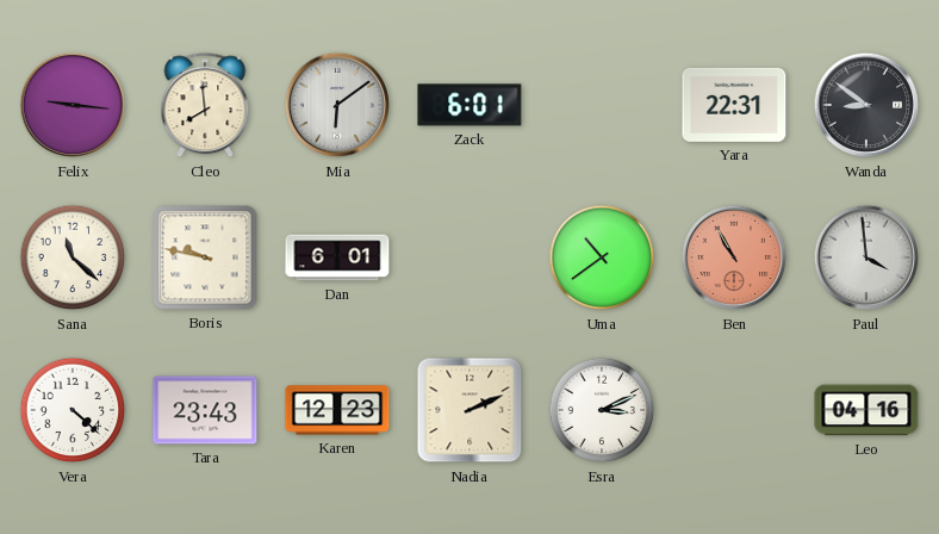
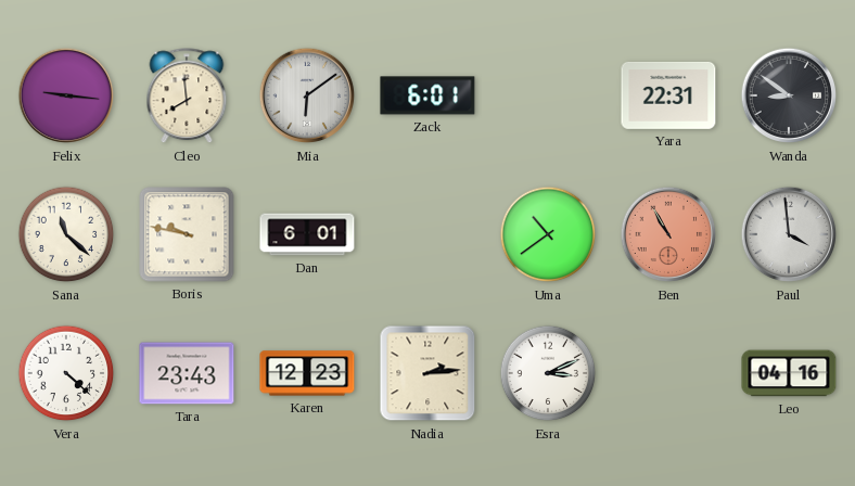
Nadia: 2:11 -> 2:14
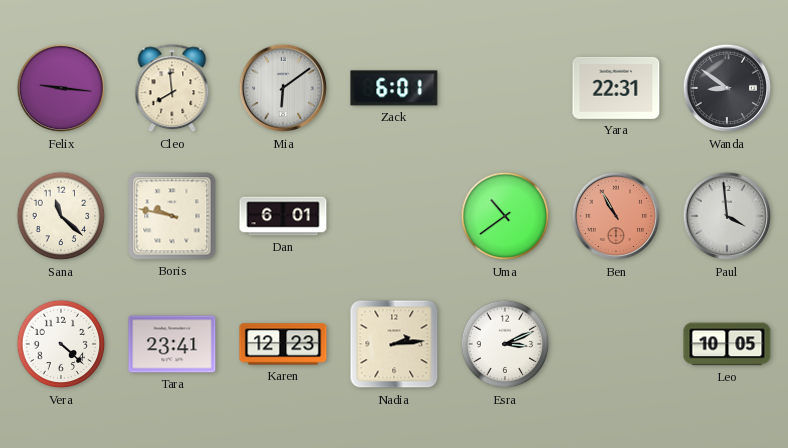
Tara: 23:43 -> 23:41
Leo: 04:16 -> 10:05
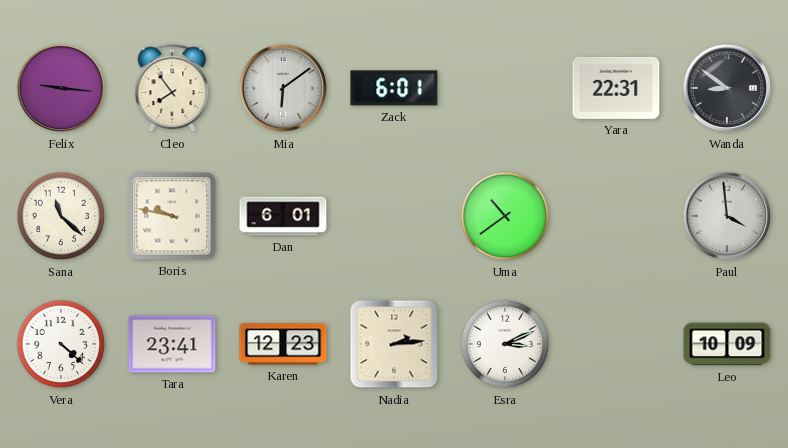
Cleo: 7:59 -> 7:54
Ben: 10:55 -> none
Leo: 10:05 -> 10:09
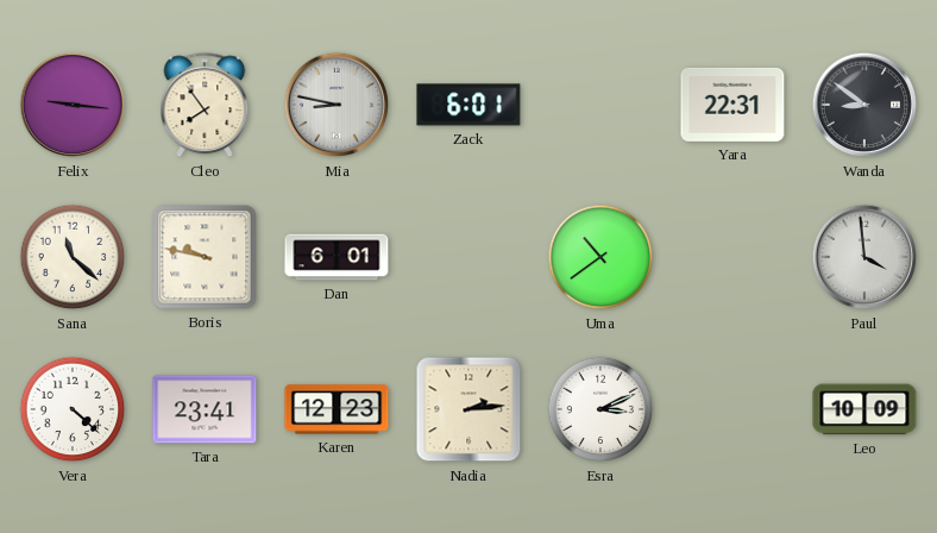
Mia: 6:09 -> 8:47
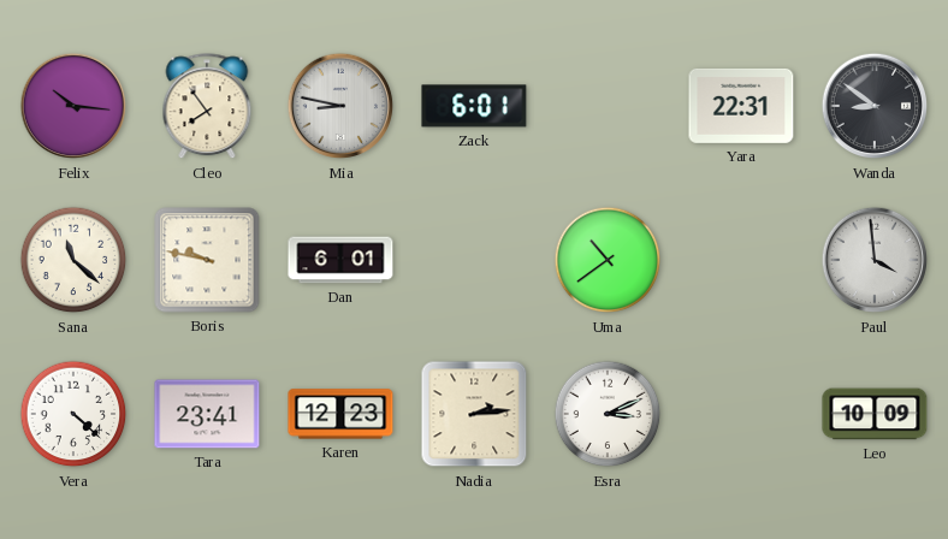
Felix: 9:16 -> 10:16
